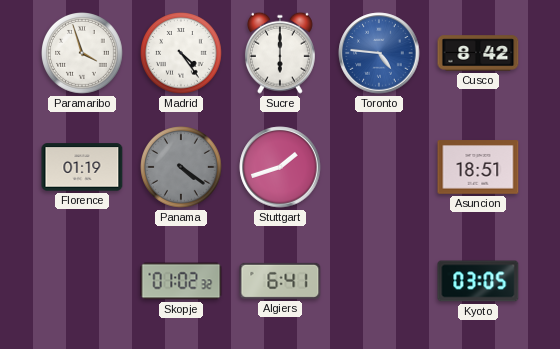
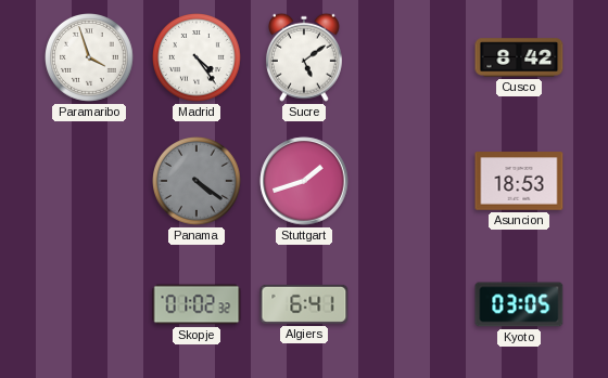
Sucre: 6:00 -> 5:09
Toronto: 4:46 -> none
Florence: 01:19 -> none
Asuncion: 18:51 -> 18:53
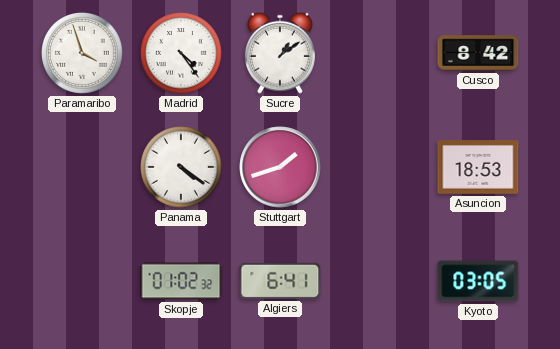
Sucre: 5:09 -> 1:09
Panama dial: grey -> white
